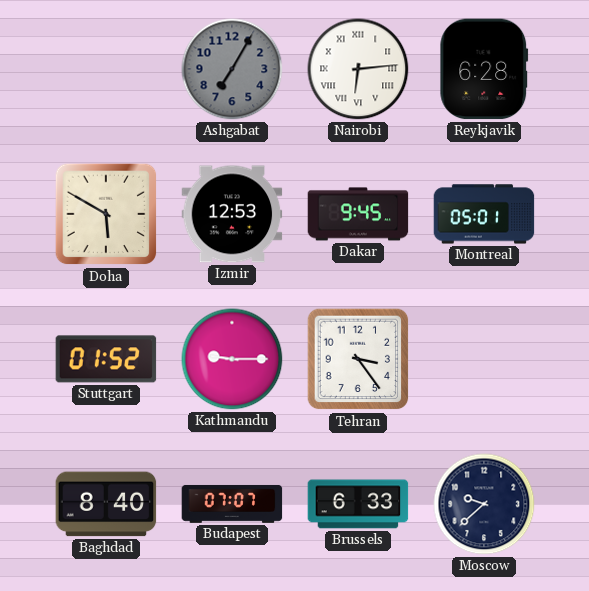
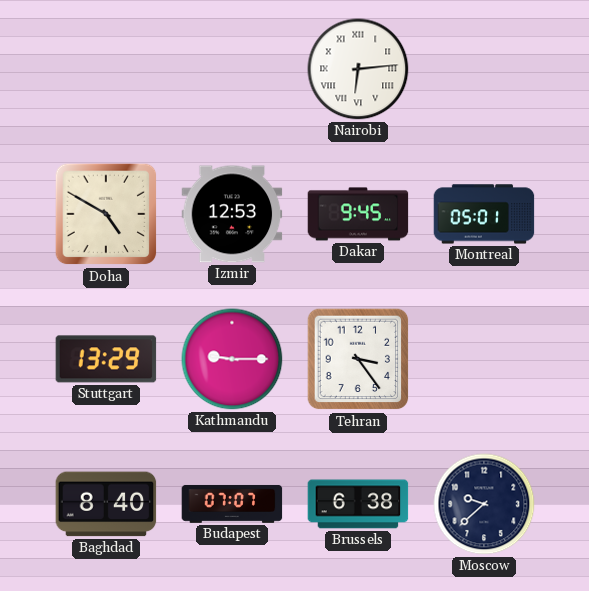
Ashgabat: 7:05 -> none
Reykjavik: 6:28 -> none
Doha: 5:50 -> 4:50
Stuttgart: 01:52 -> 13:29
Brussels: 6:33 -> 6:38
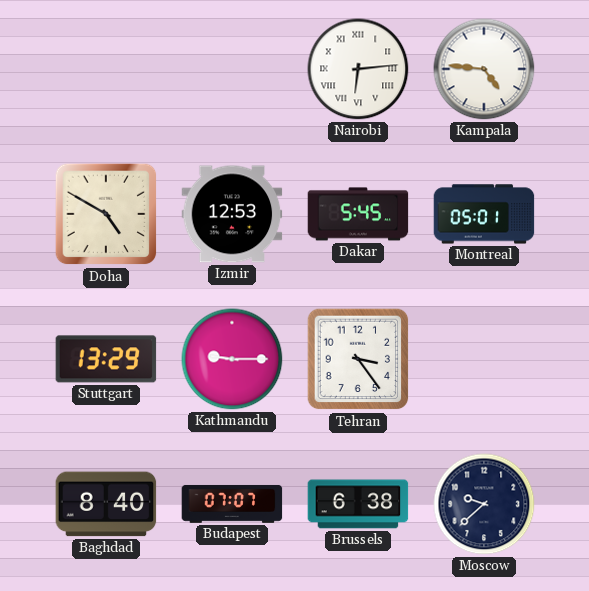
Kampala: none -> 4:46
Dakar: 9:45 -> 5:45
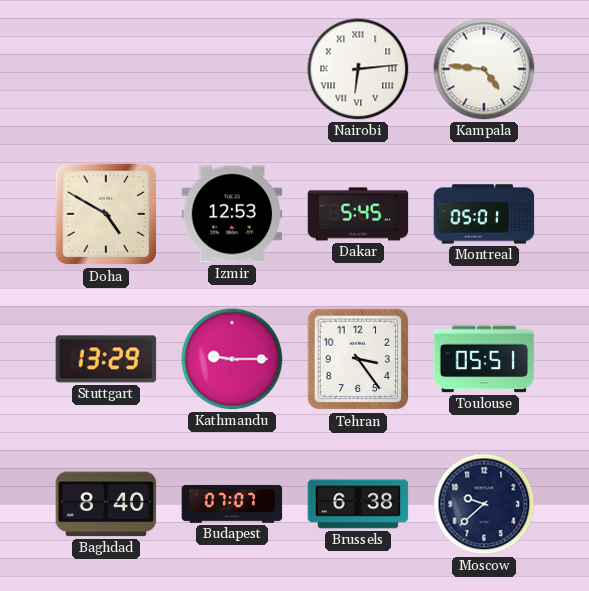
Toulouse: none -> 05:51
